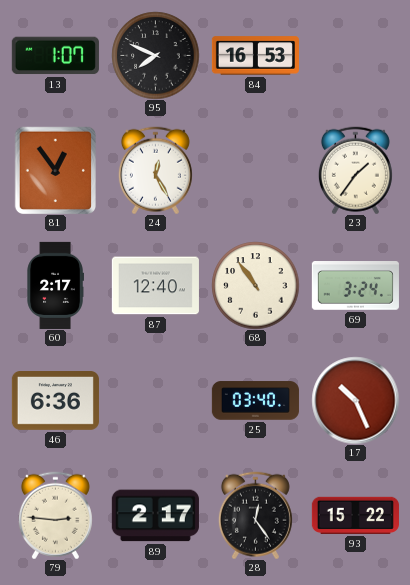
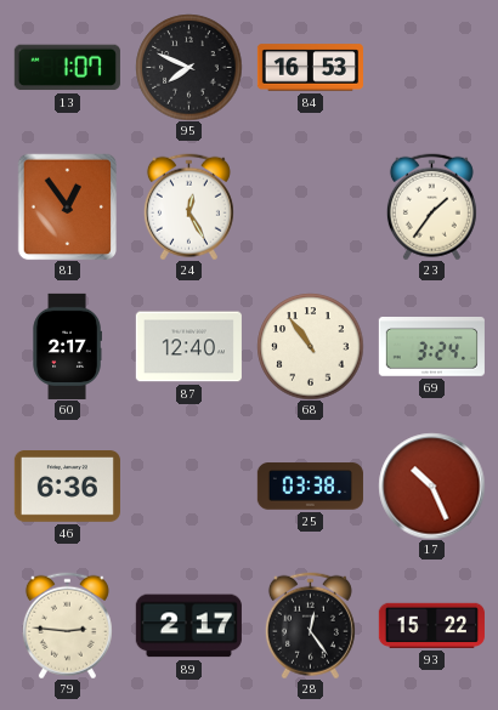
25: 03:40 -> 03:38
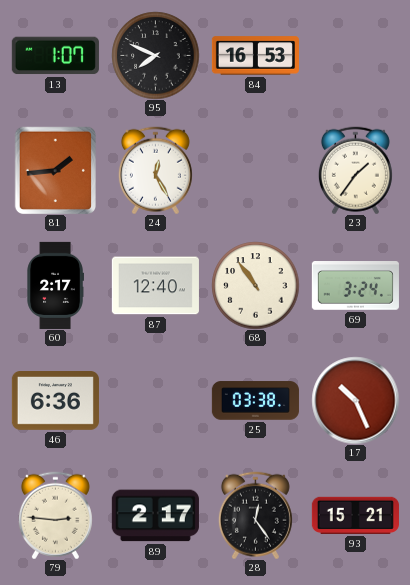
81: 12:54 -> 1:44
93: 15:22 -> 15:21
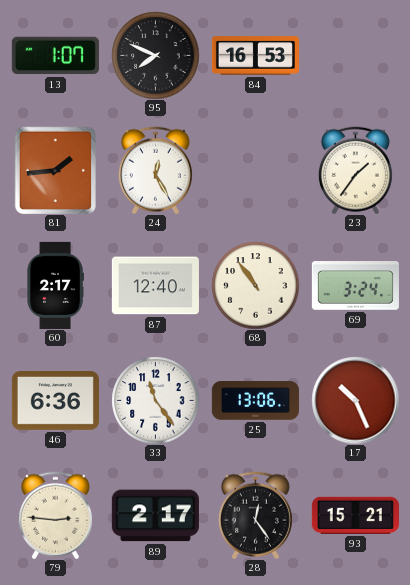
33: none -> 11:24
25: 03:38 -> 13:06
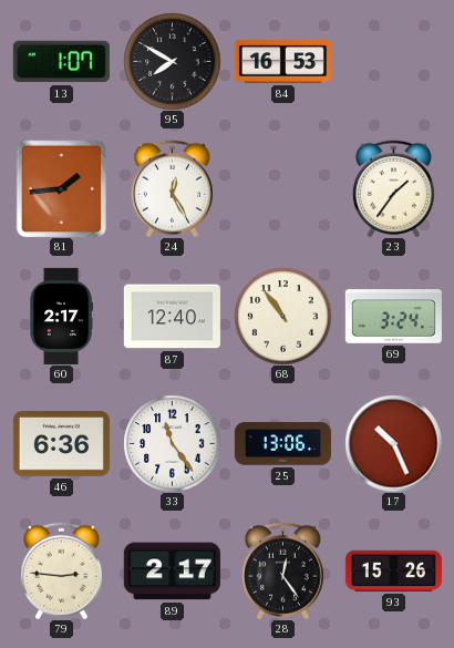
95: 7:49 -> 7:50
93: 15:21 -> 15:26
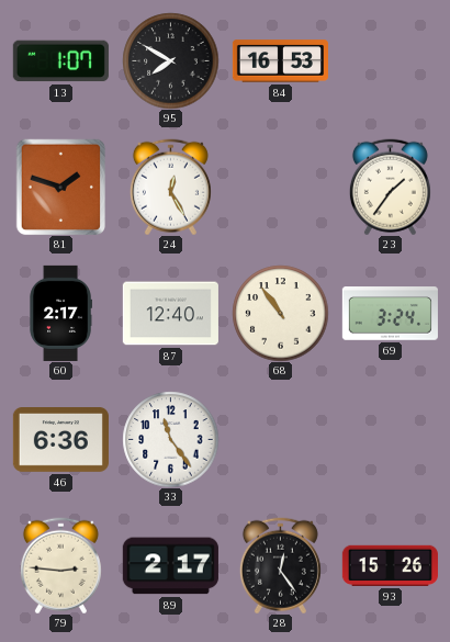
81: 1:44 -> 1:48
25: 13:06 -> none
17: 10:26 -> none
